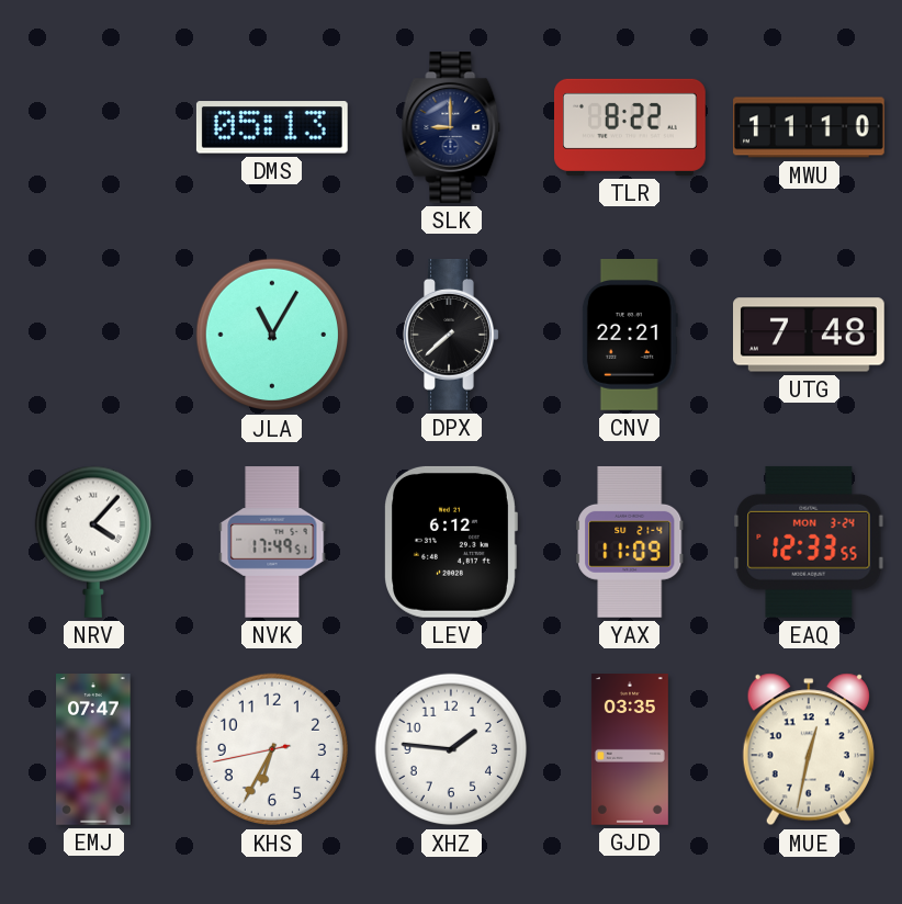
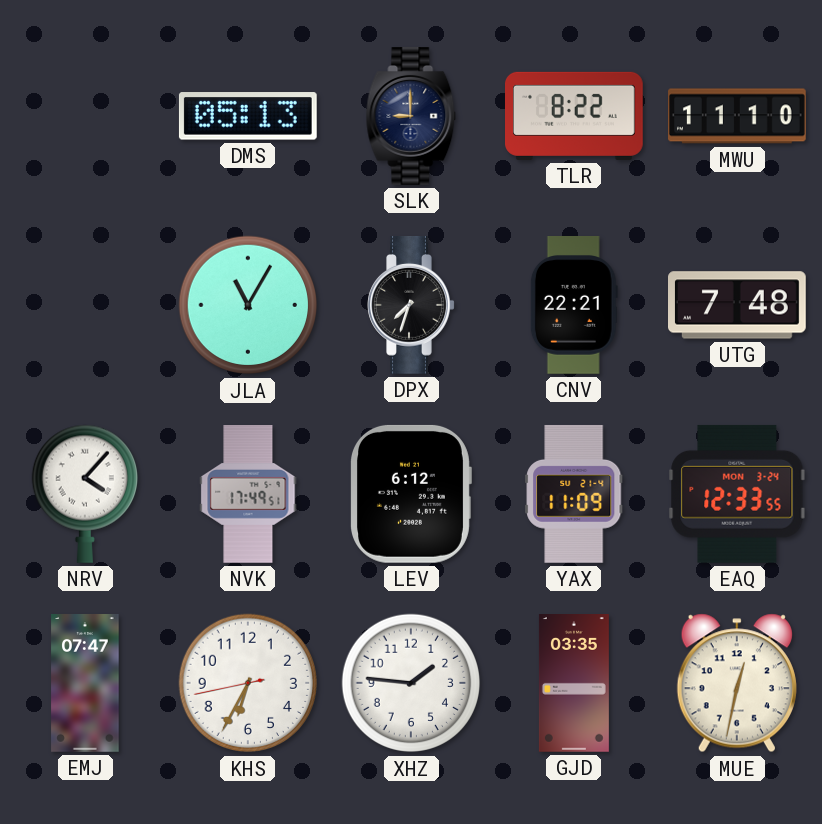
DPX: 7:38 -> 7:33
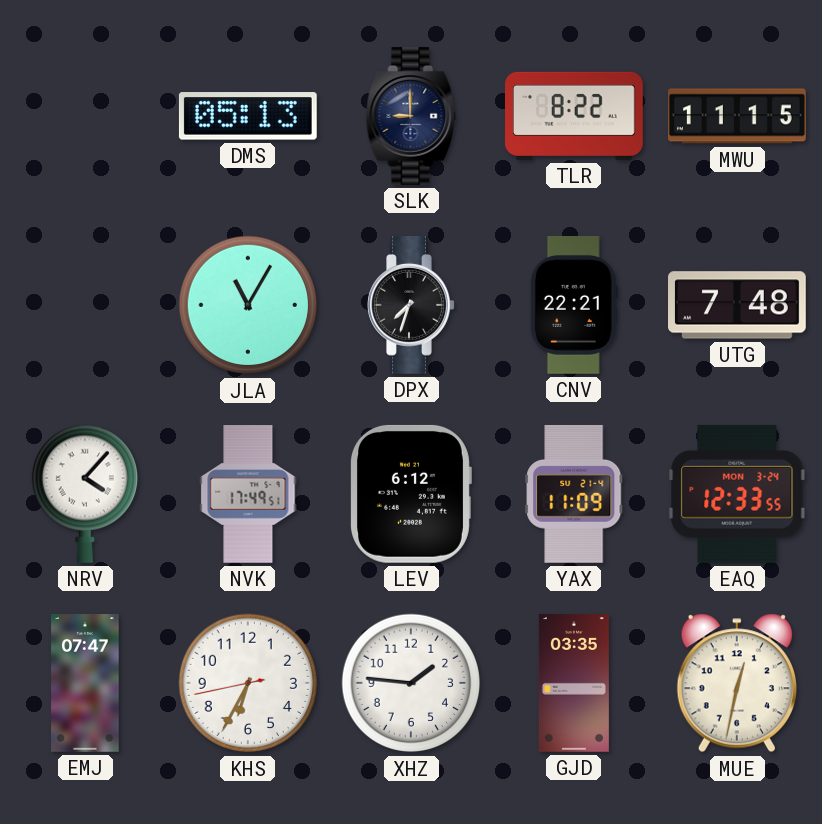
MWU: 11:10 -> 11:15
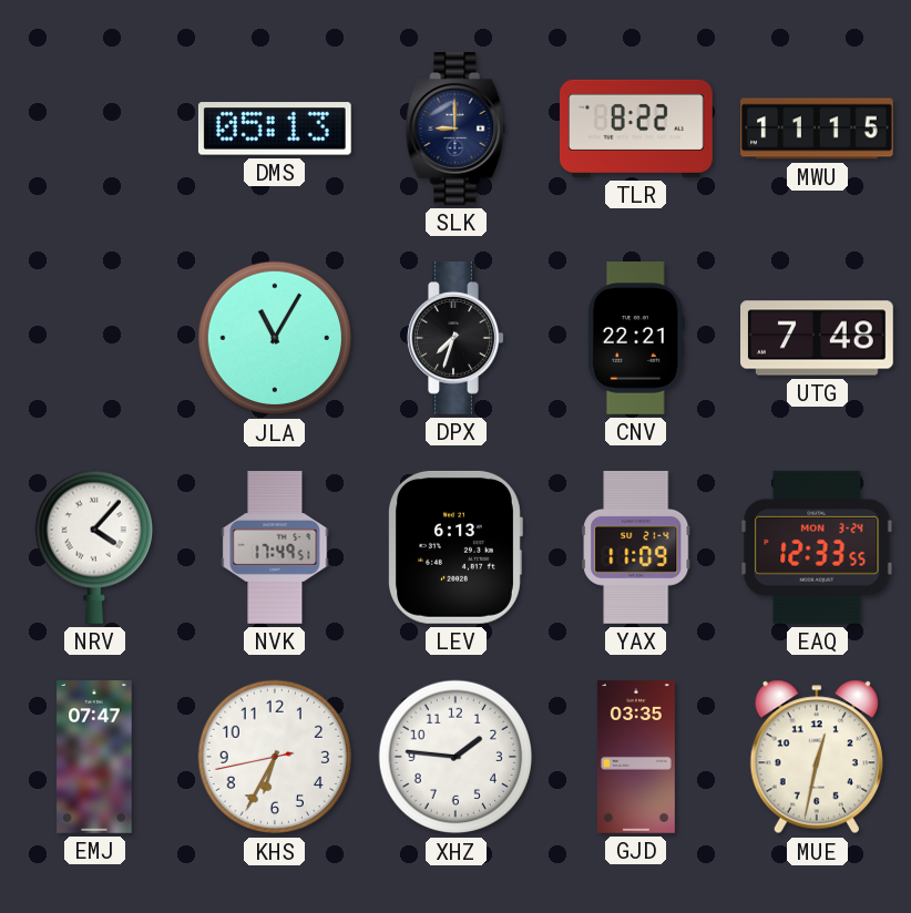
LEV: 6:12 -> 6:13
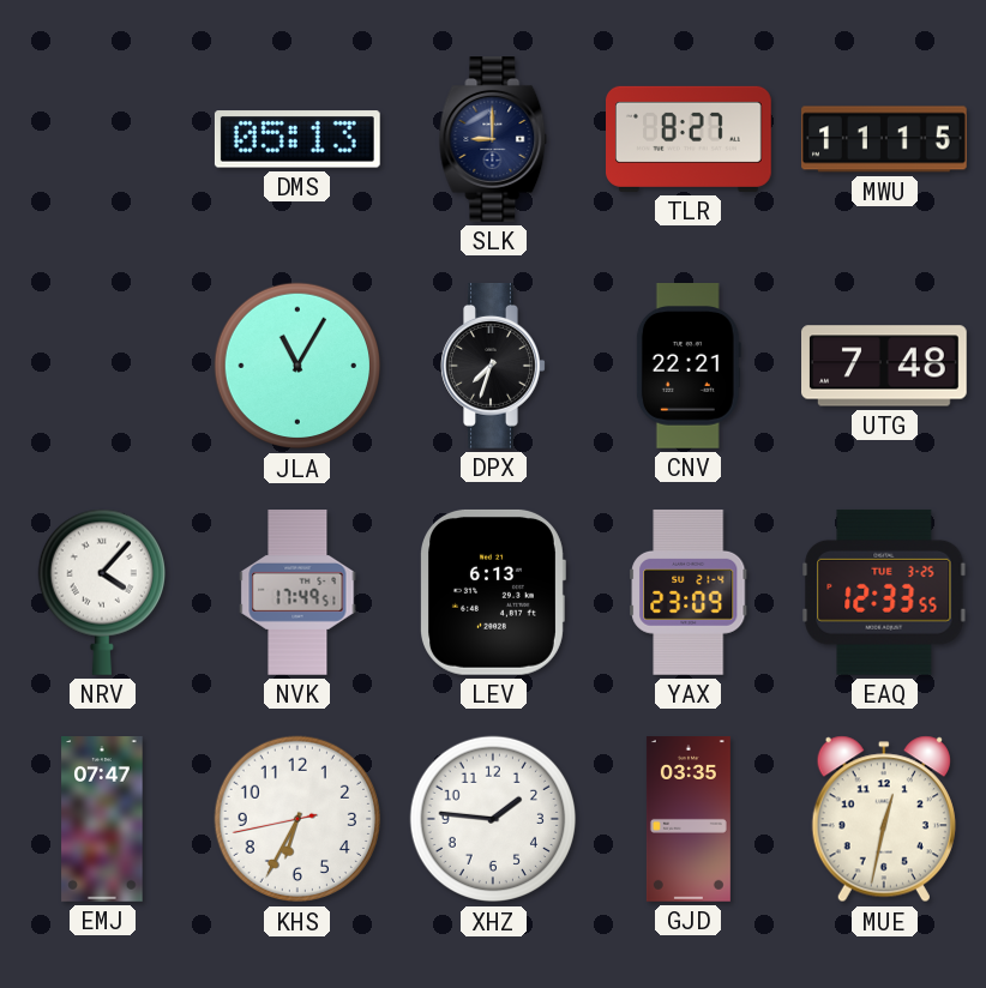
TLR: 8:22 -> 8:27
YAX: 11:09 -> 23:09
EAQ date: MON 3-24 -> TUE 3-25
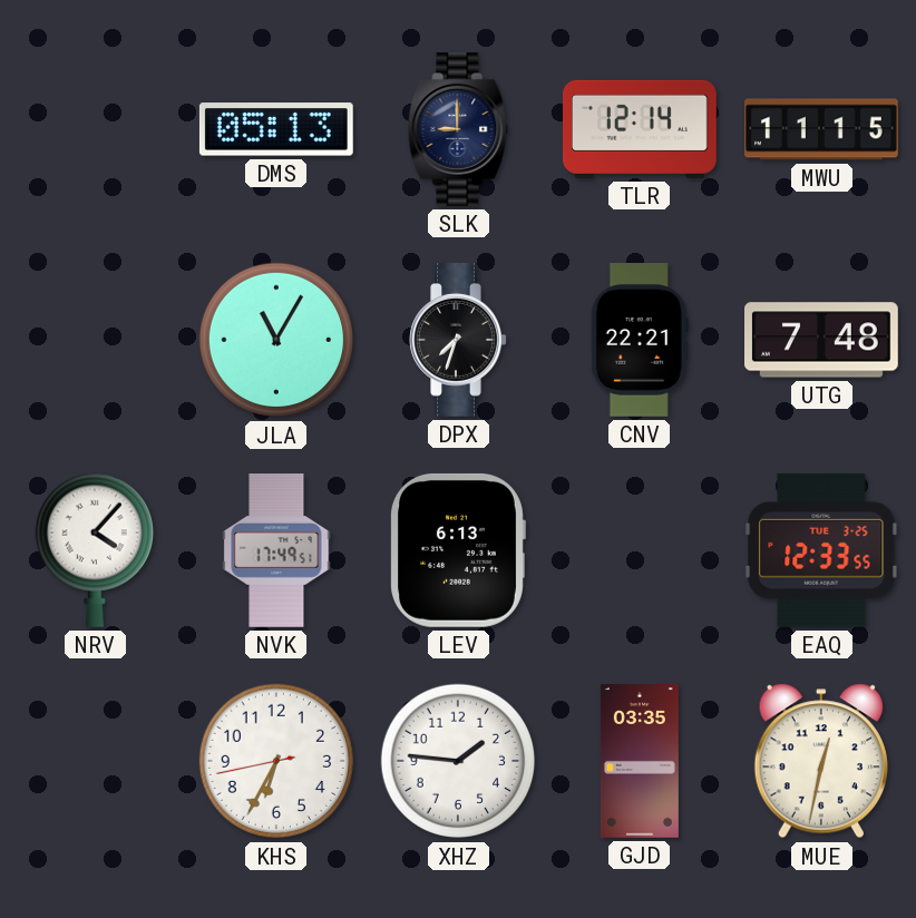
TLR: 8:27 -> 12:14
YAX: 23:09 -> none
EMJ: 07:47 -> none
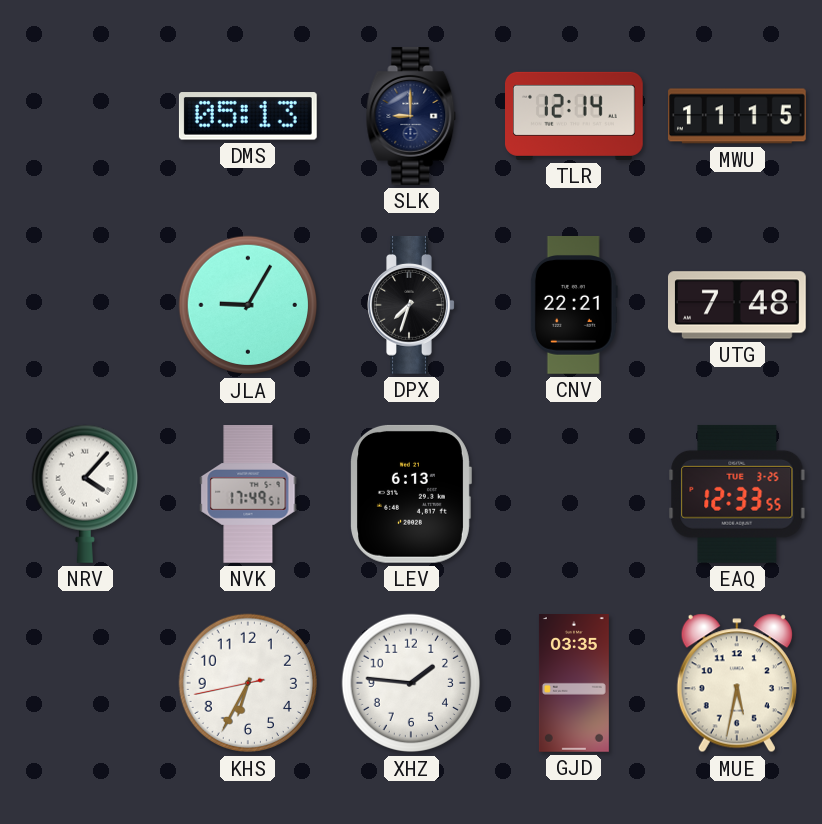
JLA: 11:05 -> 9:05
MUE: 12:32 -> 5:32
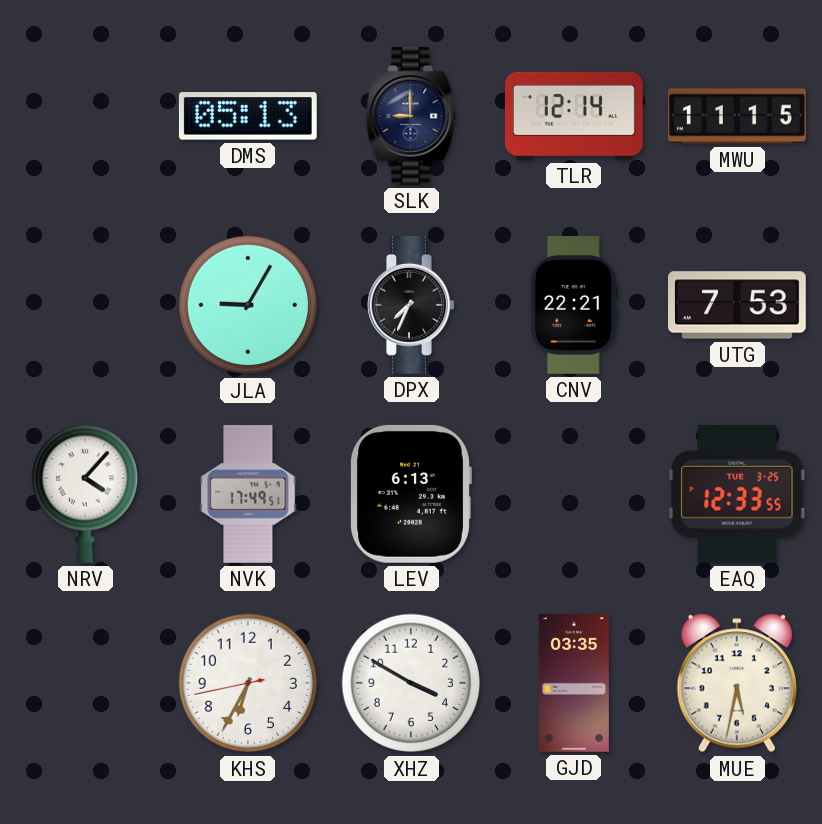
DPX: 7:33 -> 7:34
UTG: 7:48 -> 7:53
XHZ: 1:46 -> 3:50
